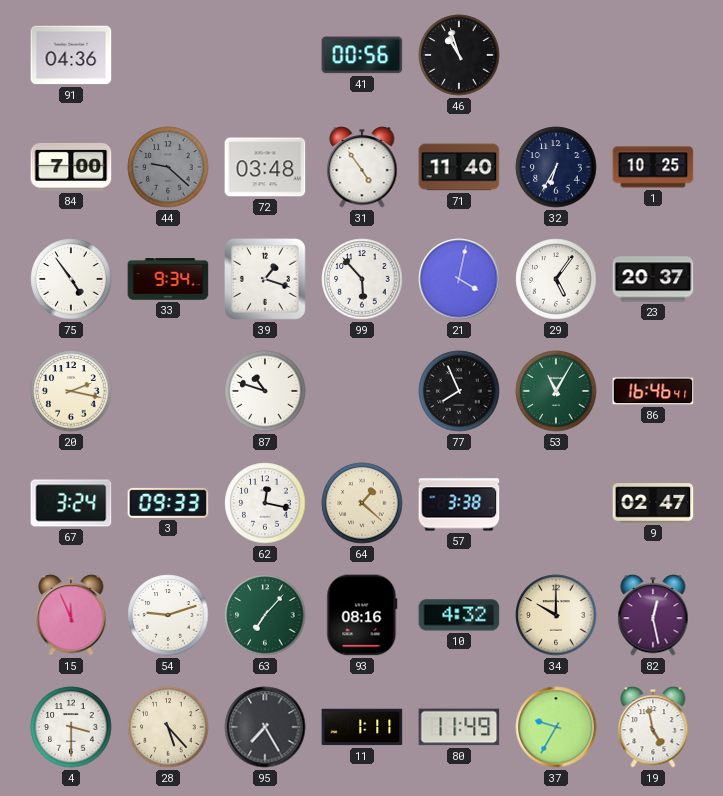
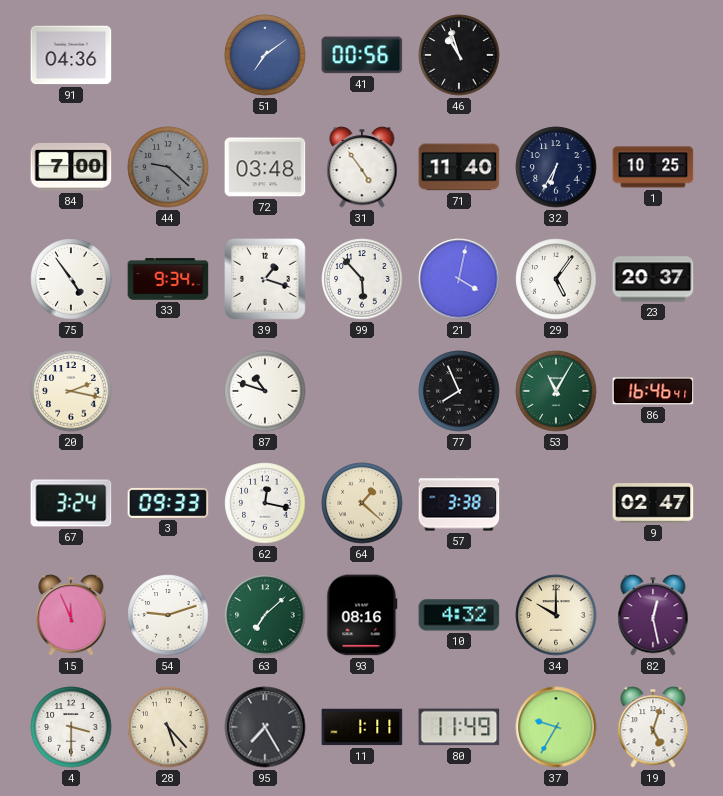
51: none -> 7:09
63: 7:07 -> 7:08
19: 4:58 -> 5:03
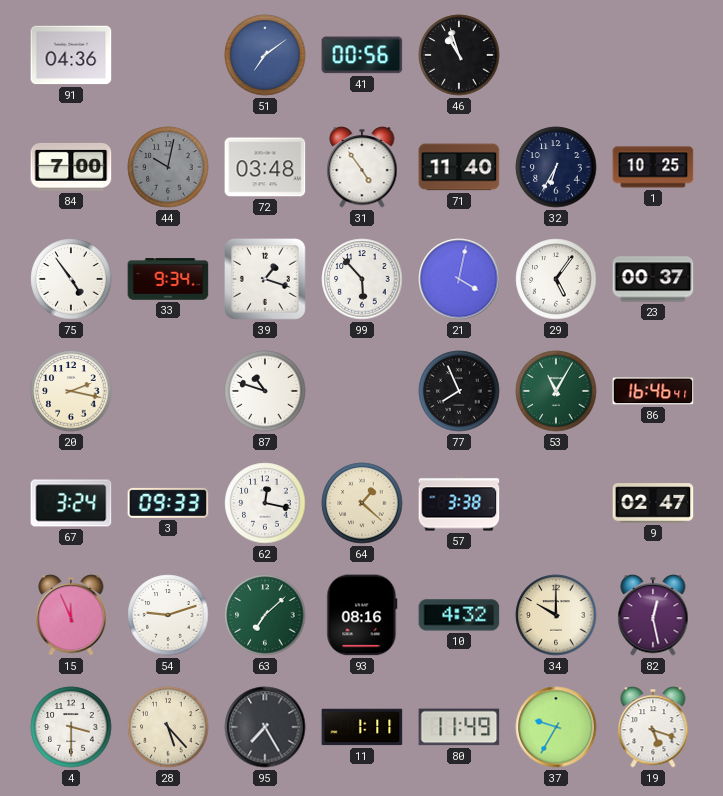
44: 9:22 -> 10:02
23: 20:37 -> 00:37
19: 5:03 -> 5:18
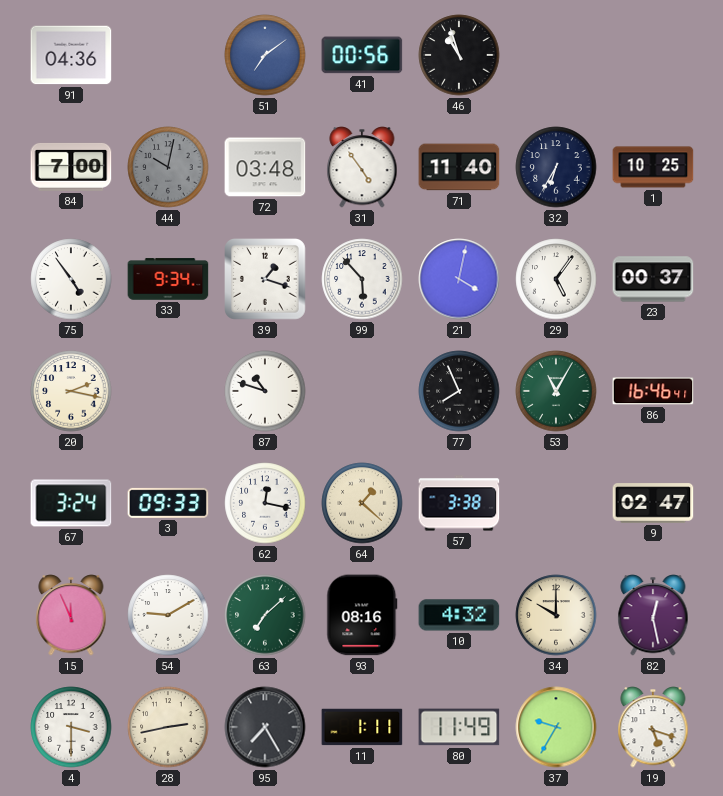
54: 9:12 -> 9:10
28: 5:23 -> 2:43
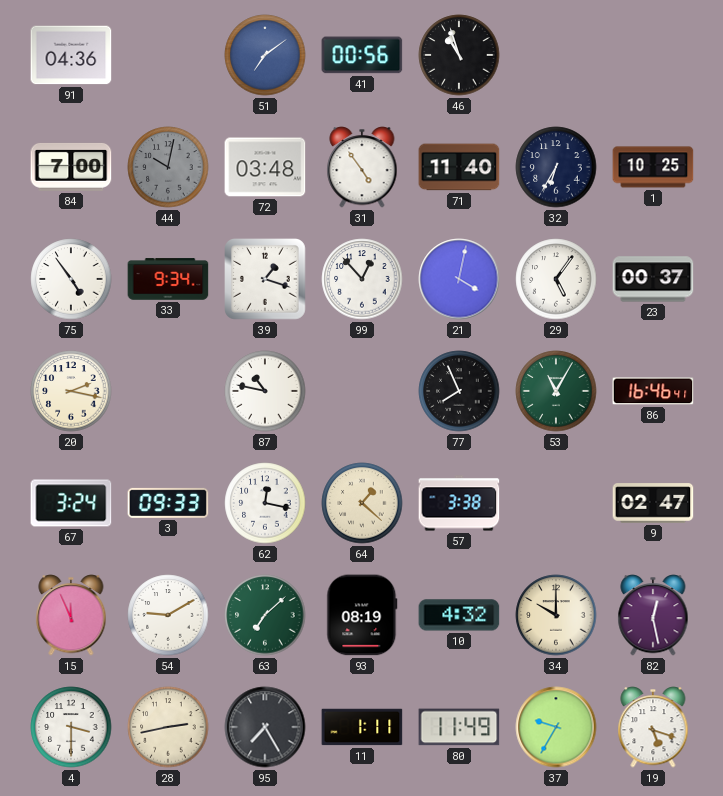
99: 5:53 -> 12:53
87: 10:48 -> 10:47
93: 08:16 -> 08:19
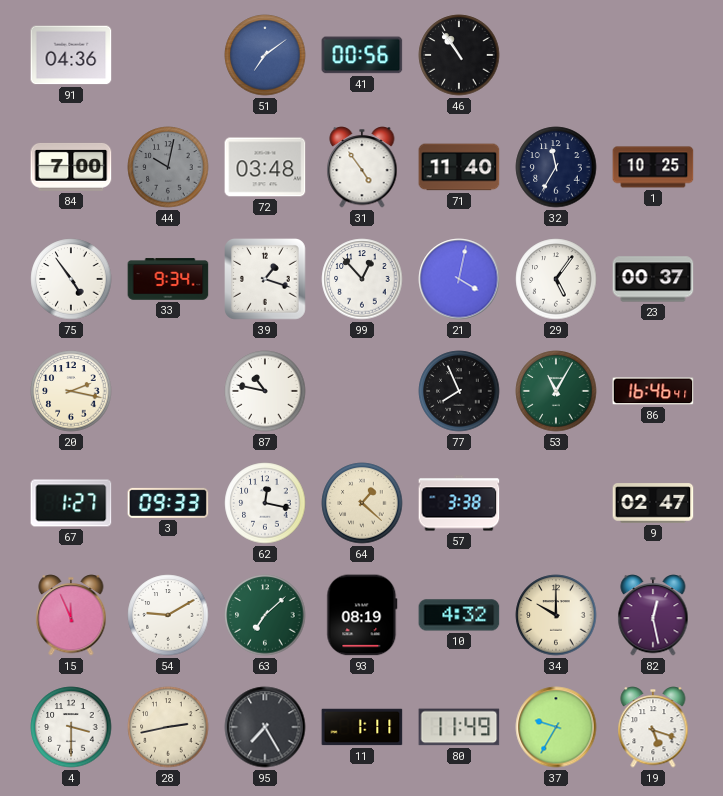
46: 10:57 -> 10:54
32: 6:35 -> 11:35
67: 3:24 -> 1:27
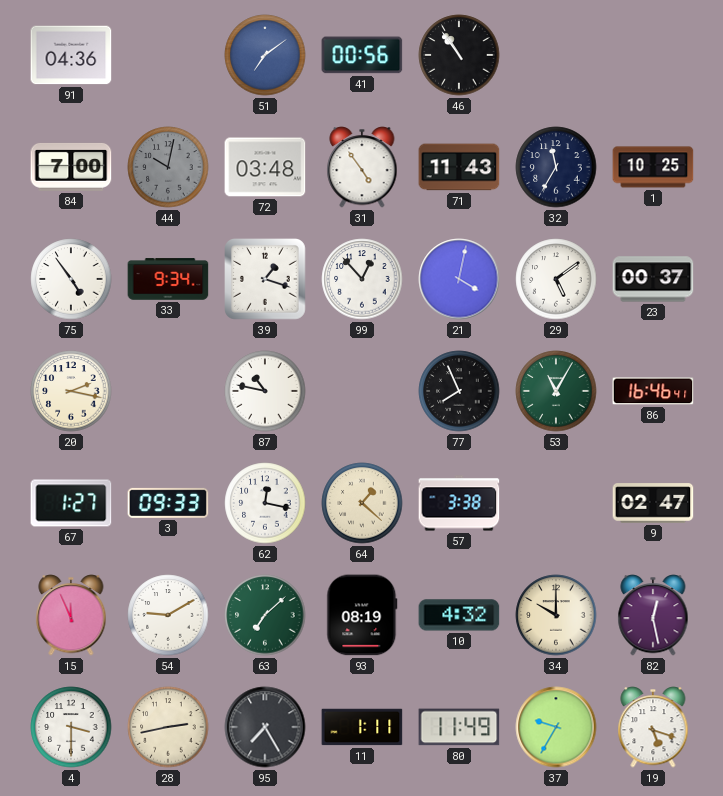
71: 11:40 -> 11:43
29: 5:06 -> 5:09
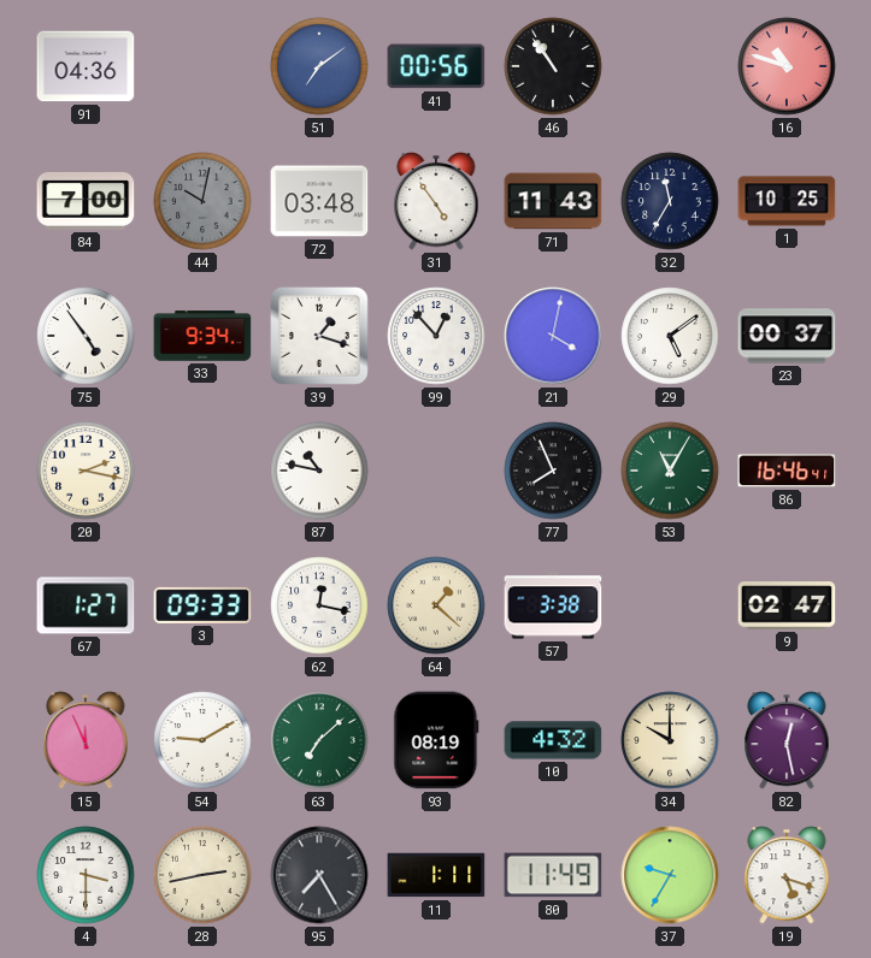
16: none -> 10:48
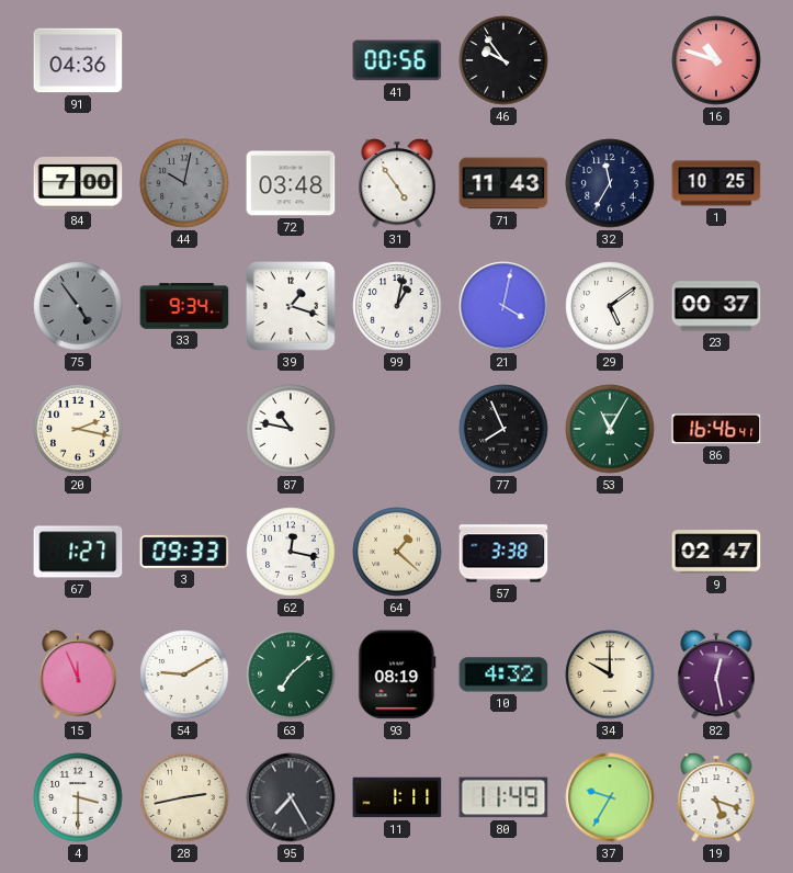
51: 7:09 -> none
46: 10:54 -> 9:54
75 dial: white -> grey
99: 12:53 -> 1:02
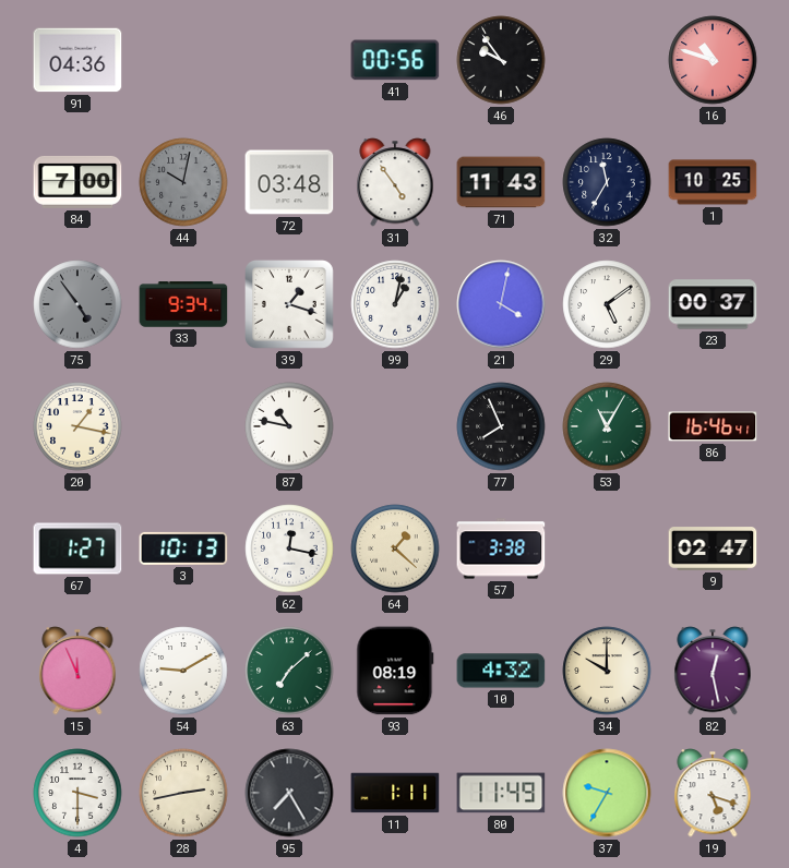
20: 2:17 -> 1:17
3: 09:33 -> 10:13
